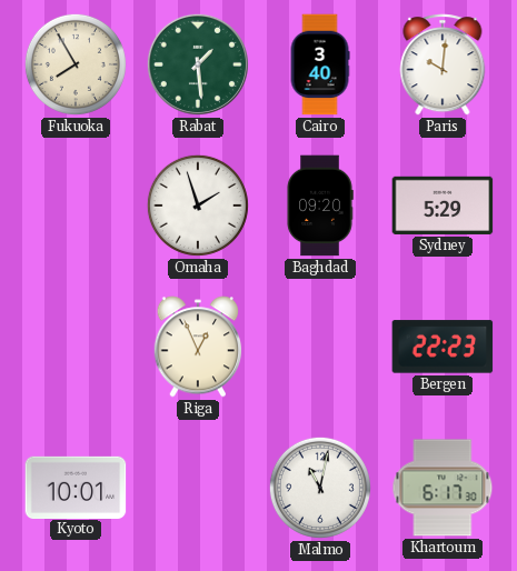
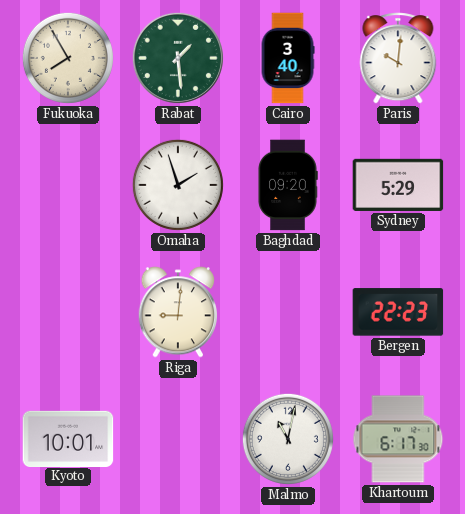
Riga: 12:56 -> 9:01
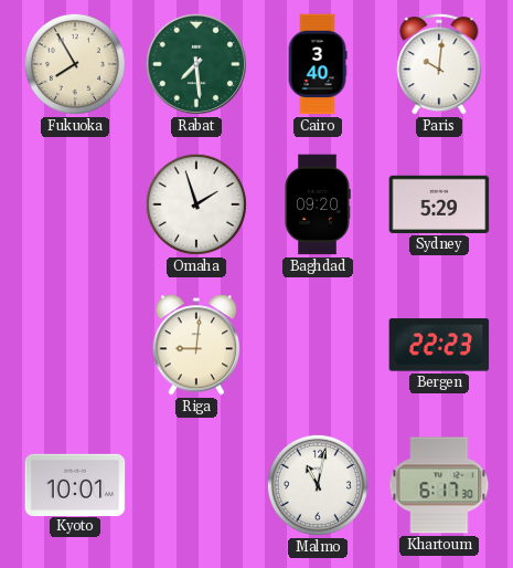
Rabat: 1:29 -> 7:29
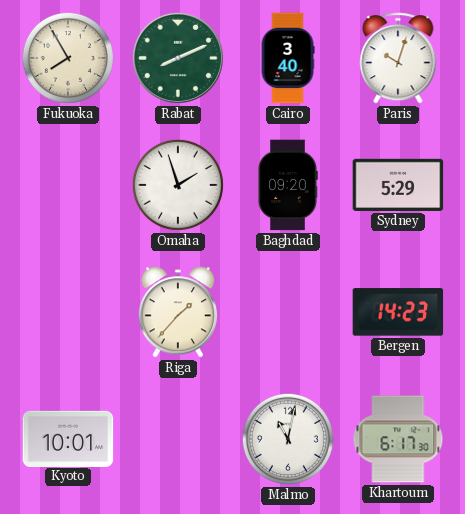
Rabat: 7:29 -> 8:11
Paris: 10:01 -> 10:03
Riga: 9:01 -> 1:37
Bergen: 22:23 -> 14:23
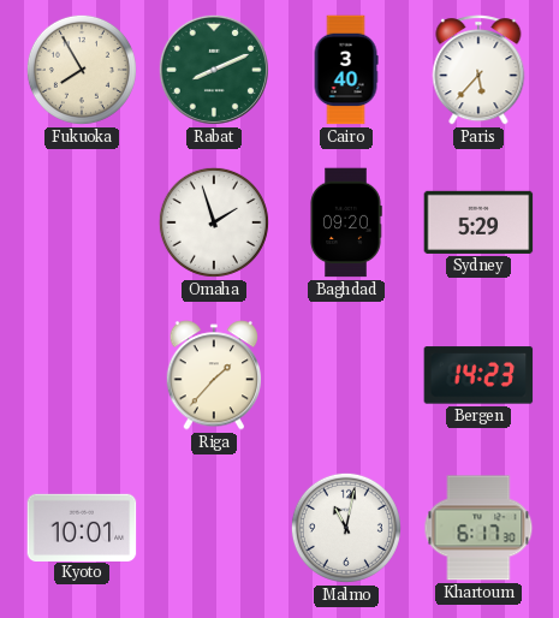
Paris: 10:03 -> 5:37
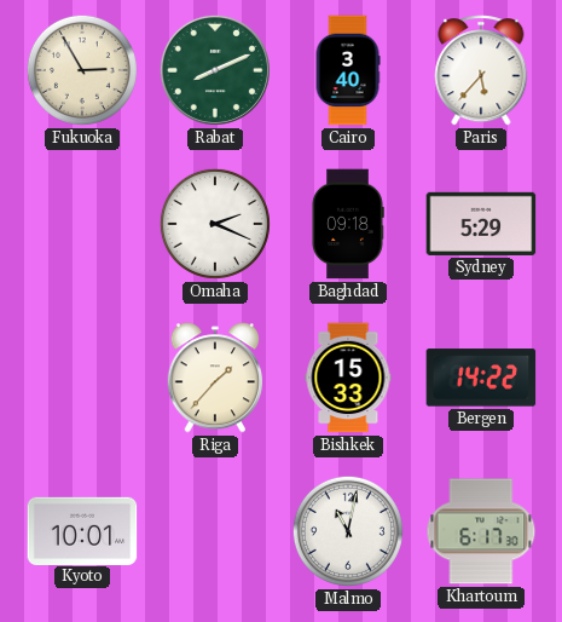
Fukuoka: 7:55 -> 2:55
Omaha: 1:57 -> 2:19
Baghdad: 09:20 -> 09:18
Bishkek: none -> 15:33
Bergen: 14:23 -> 14:22
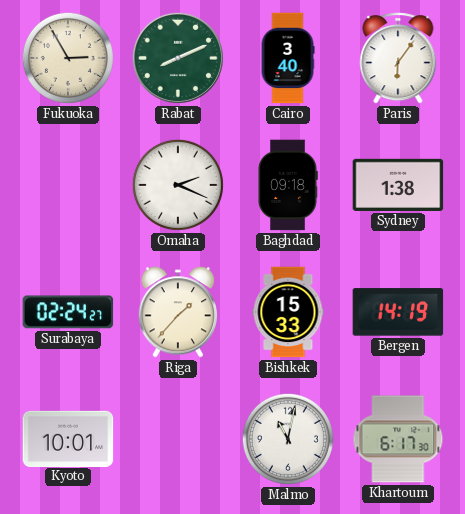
Paris: 5:37 -> 6:06
Sydney: 5:29 -> 1:38
Surabaya: none -> 02:24
Bergen: 14:22 -> 14:19
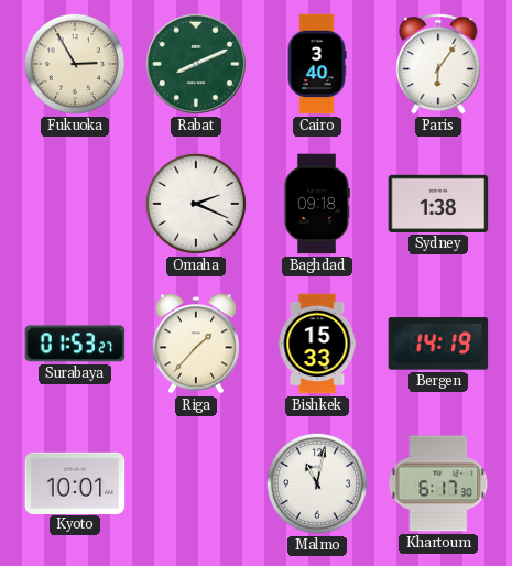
Surabaya: 02:24 -> 01:53
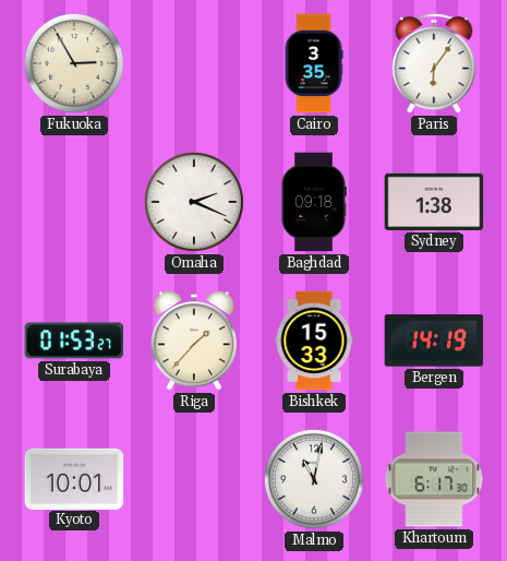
Rabat: 8:11 -> none
Cairo: 3:40 -> 3:35
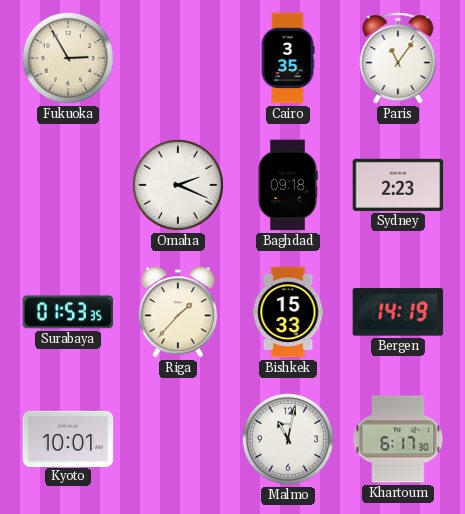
Paris: 6:06 -> 11:06
Sydney: 1:38 -> 2:23
Surabaya: 01:53:27 -> 01:53:35
